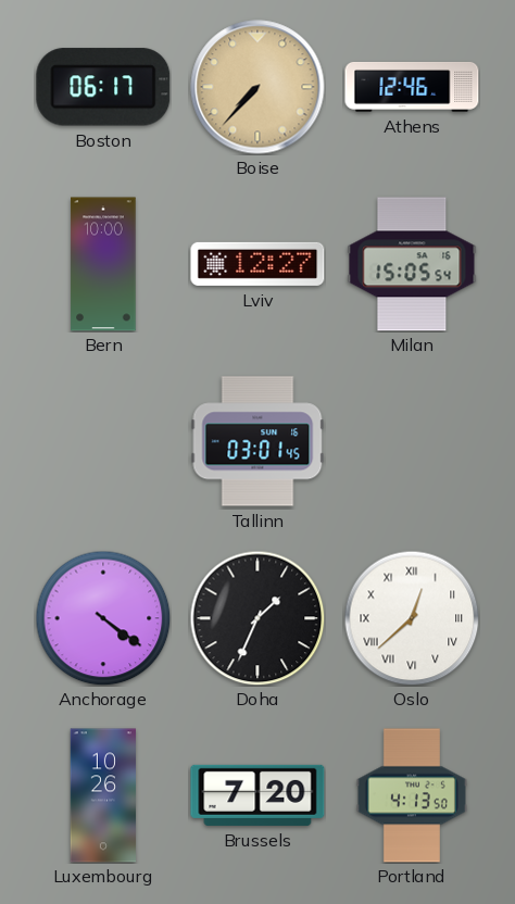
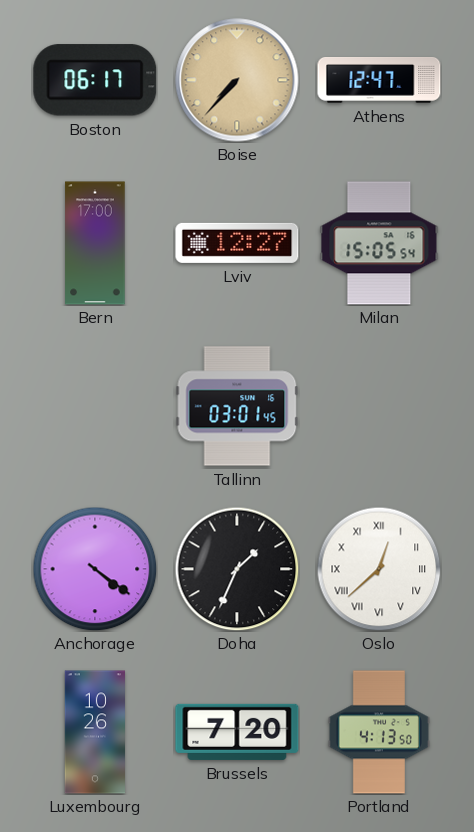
Athens: 12:46 -> 12:47
Bern: 10:00 -> 17:00
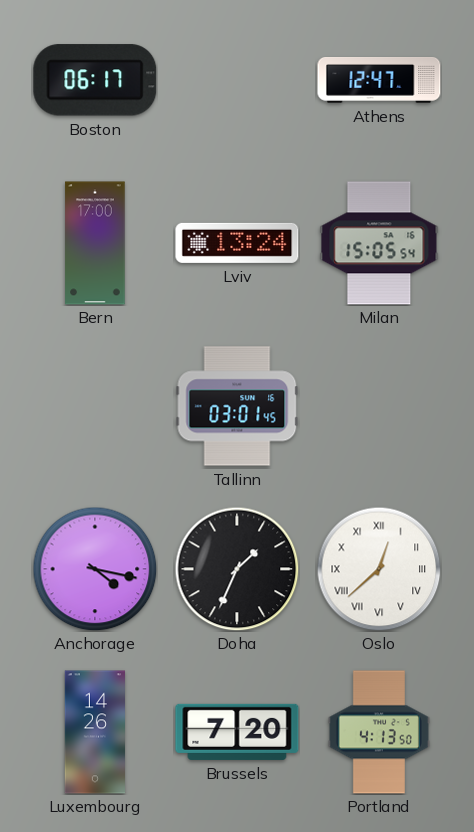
Boise: 7:37 -> none
Lviv: 12:27 -> 13:24
Anchorage: 4:21 -> 4:17
Luxembourg: 10:26 -> 14:26
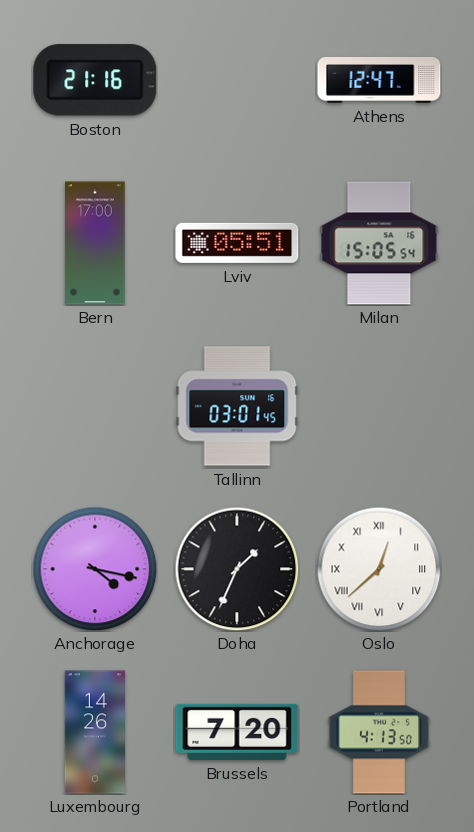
Boston: 06:17 -> 21:16
Lviv: 13:24 -> 05:51
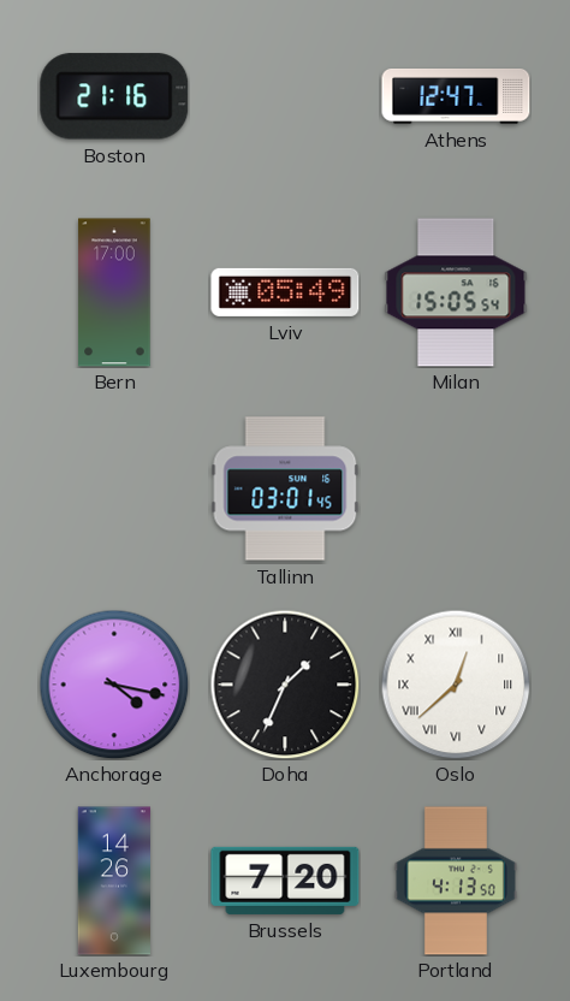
Lviv: 05:51 -> 05:49
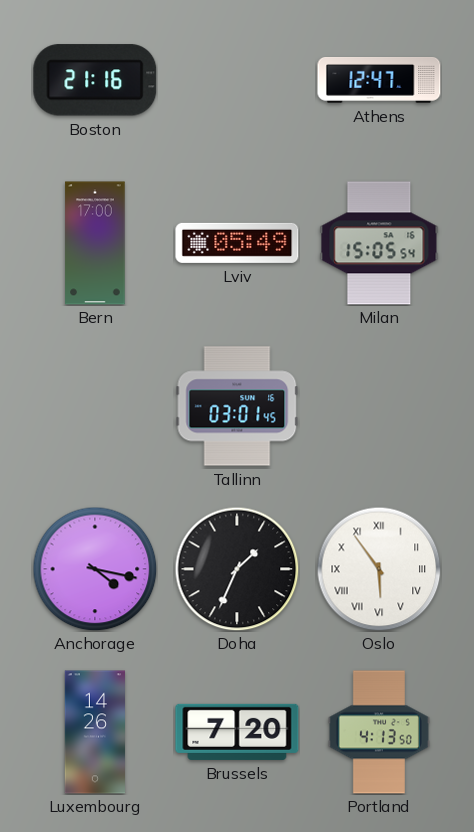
Oslo: 12:38 -> 5:54
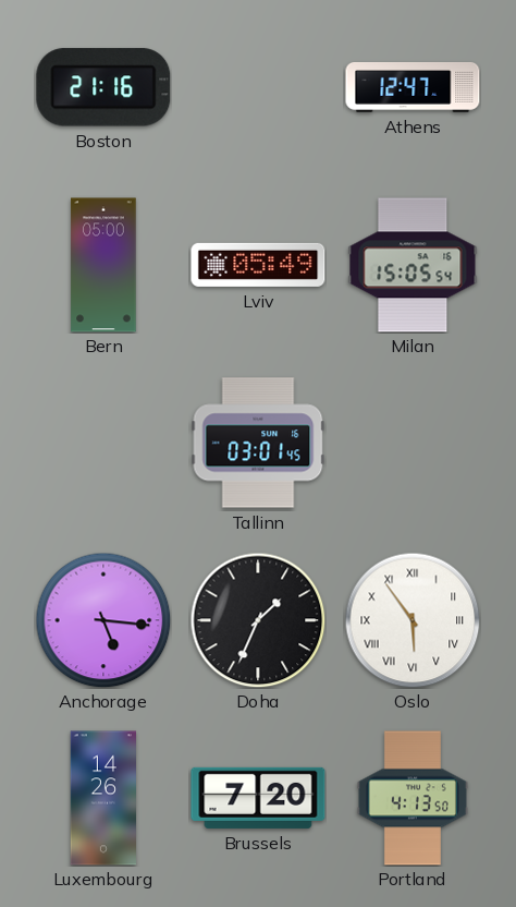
Bern: 17:00 -> 05:00
Anchorage: 4:17 -> 5:16
